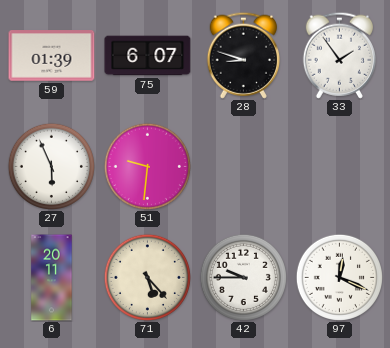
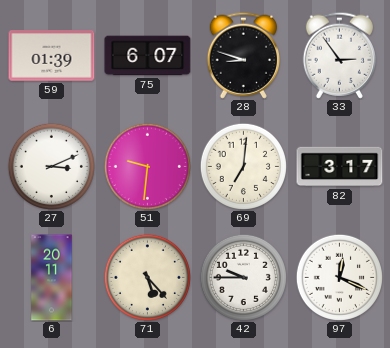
33: 1:54 -> 2:54
27: 5:56 -> 3:11
69: none -> 7:01
82: none -> 3:17
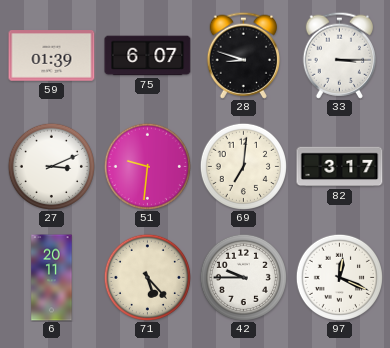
33: 2:54 -> 3:15
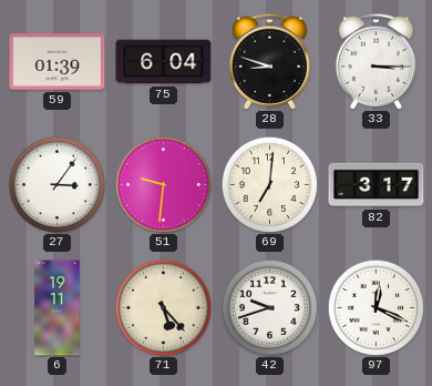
75: 6:07 -> 6:04
27: 3:11 -> 3:06
6: 20:11 -> 19:11
42: 9:45 -> 9:42
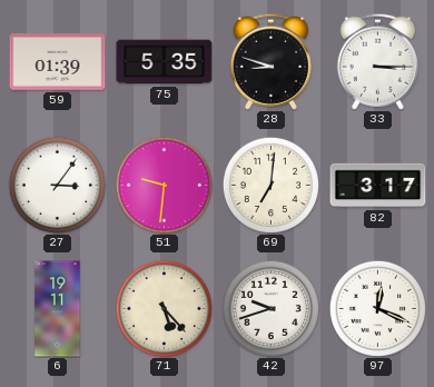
75: 6:04 -> 5:35
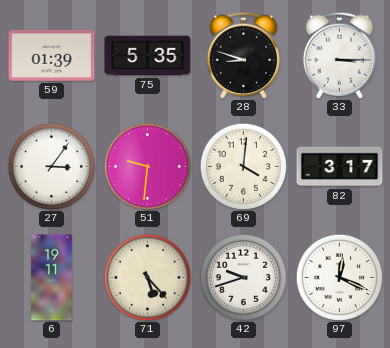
69: 7:01 -> 4:01
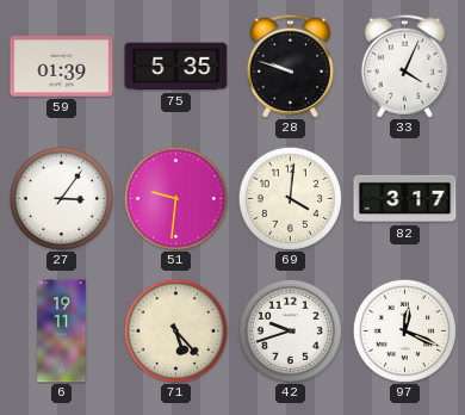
28: 8:48 -> 9:48
33: 3:15 -> 4:04
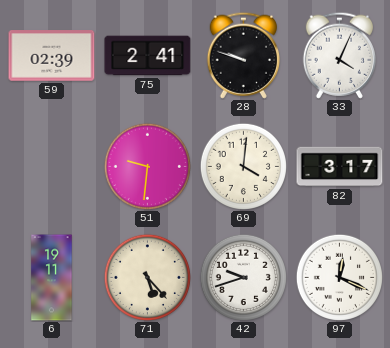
59: 01:39 -> 02:39
75: 5:35 -> 2:41
27: 3:06 -> none
